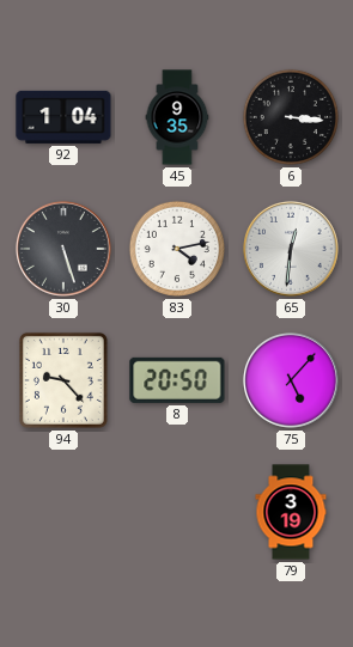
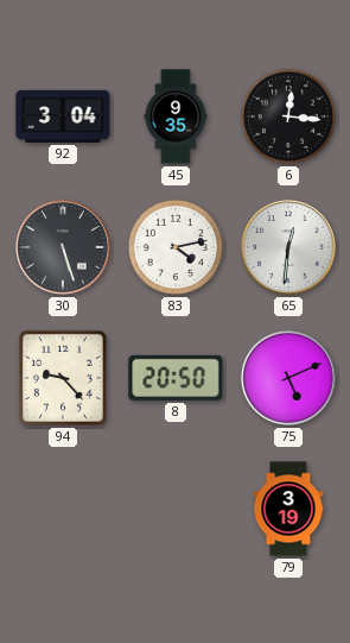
92: 1:04 -> 3:04
6: 3:16 -> 12:16
75: 5:07 -> 5:11
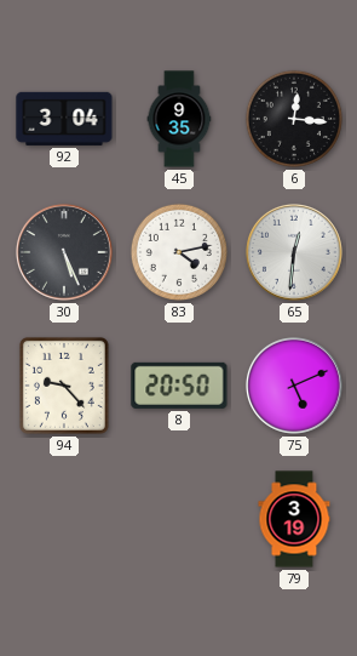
30: 5:27 -> 5:26
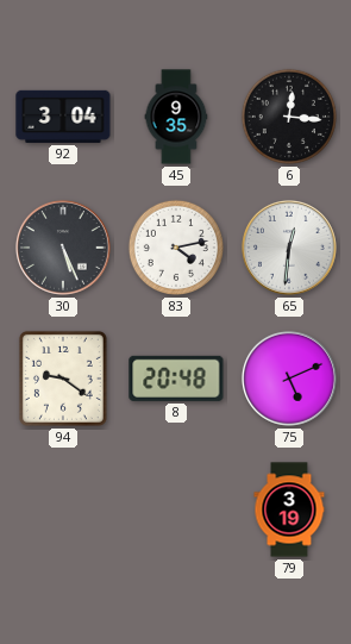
94: 9:23 -> 9:21
8: 20:50 -> 20:48
